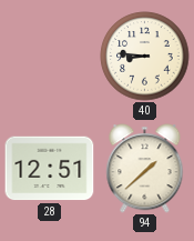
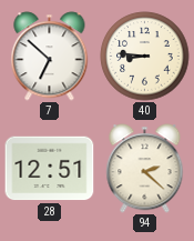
7: none -> 6:52
94: 1:38 -> 2:22
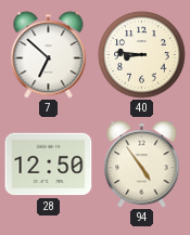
28: 12:51 -> 12:50
94: 2:22 -> 4:54
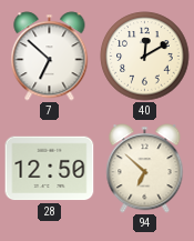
40: 8:46 -> 12:10
94: 4:54 -> 6:52
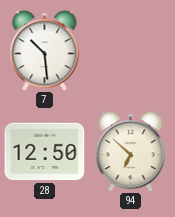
7: 6:52 -> 10:29
40: 12:10 -> none
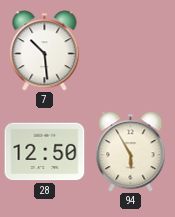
94: 6:52 -> 5:55
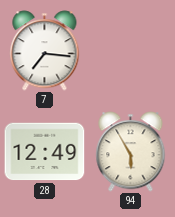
7: 10:29 -> 7:16
28: 12:50 -> 12:49
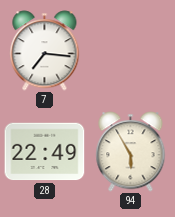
28: 12:49 -> 22:49
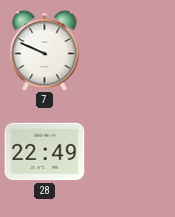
7: 7:16 -> 9:49
94: 5:55 -> none
